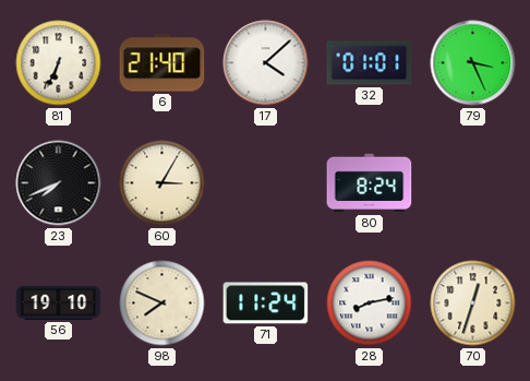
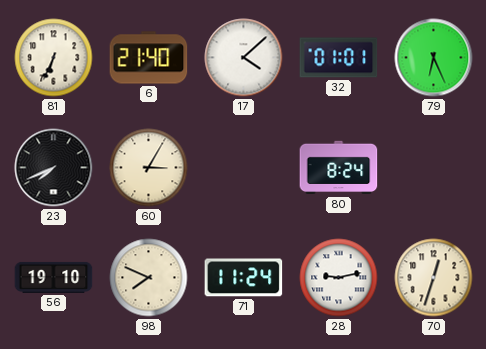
79: 3:26 -> 6:26
28: 8:13 -> 9:13
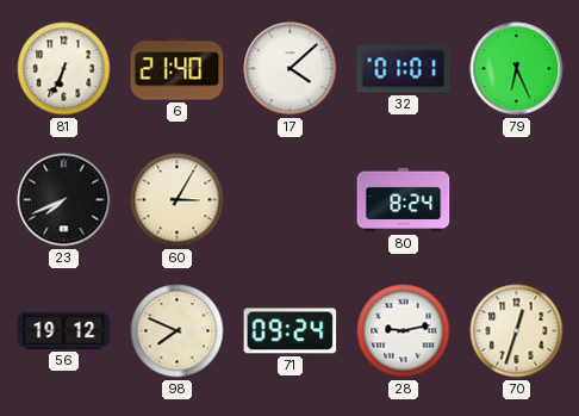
56: 19:10 -> 19:12
71: 11:24 -> 09:24
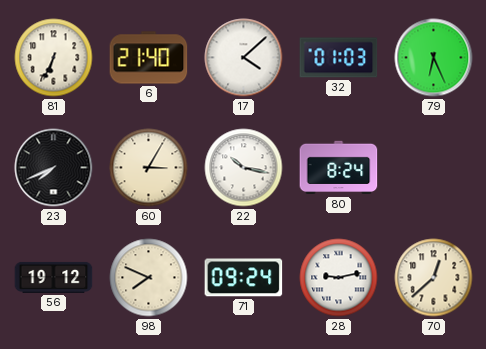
32: 01:01 -> 01:03
22: none -> 10:17
70: 12:33 -> 12:38
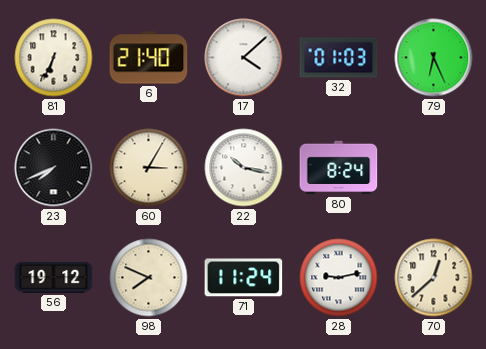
71: 09:24 -> 11:24
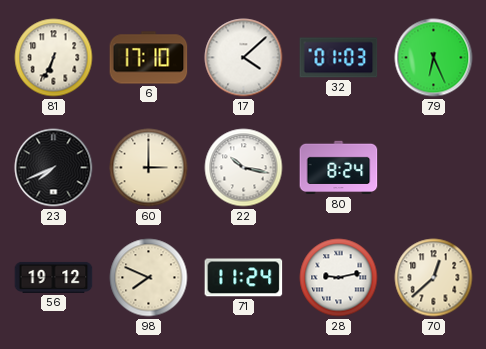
6: 21:40 -> 17:10
60: 3:05 -> 3:00
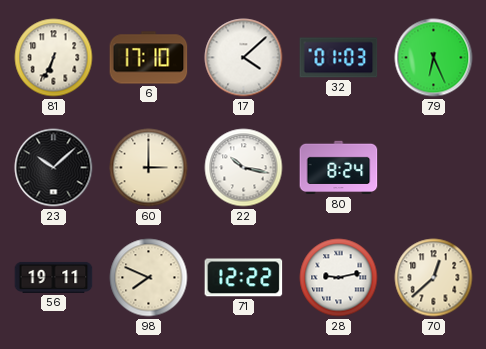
23: 7:41 -> 10:08
56: 19:12 -> 19:11
71: 11:24 -> 12:22
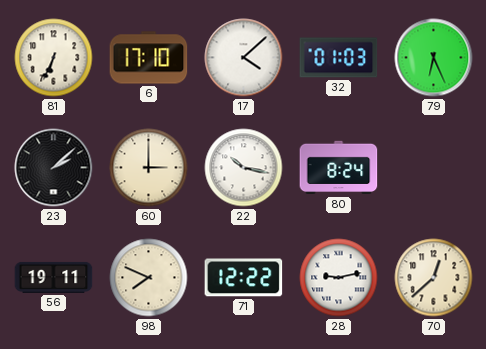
23: 10:08 -> 2:08
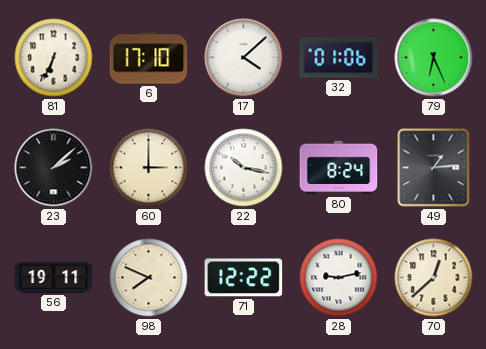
32: 01:03 -> 01:06
49: none -> 1:14
